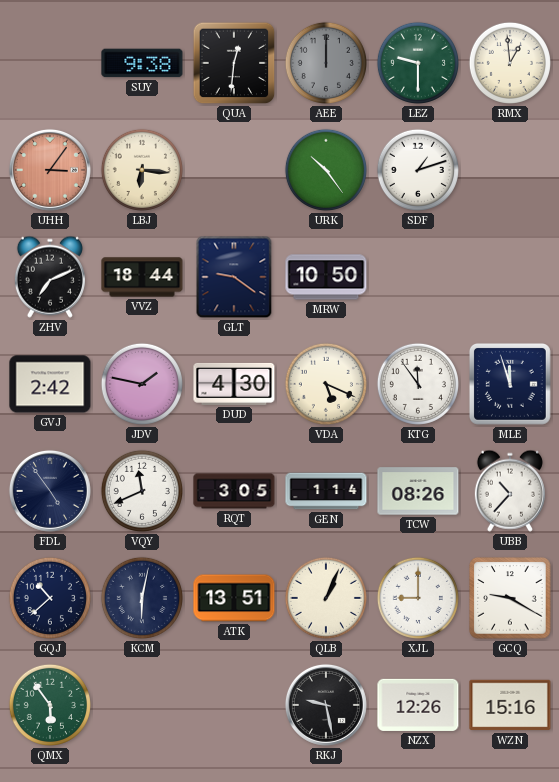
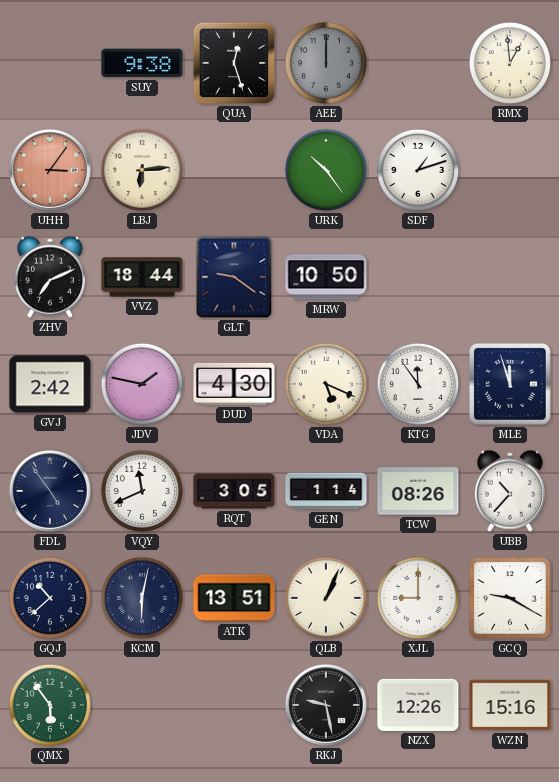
QUA: 12:31 -> 12:27
LEZ: 9:30 -> none
LBJ: 6:16 -> 6:14
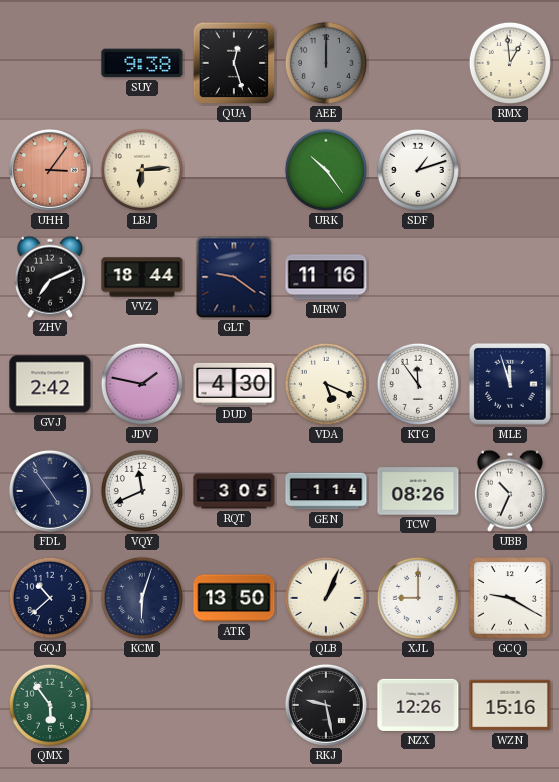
MRW: 10:50 -> 11:16
UBB: 10:37 -> 10:34
KCM: 6:02 -> 6:03
ATK: 13:51 -> 13:50
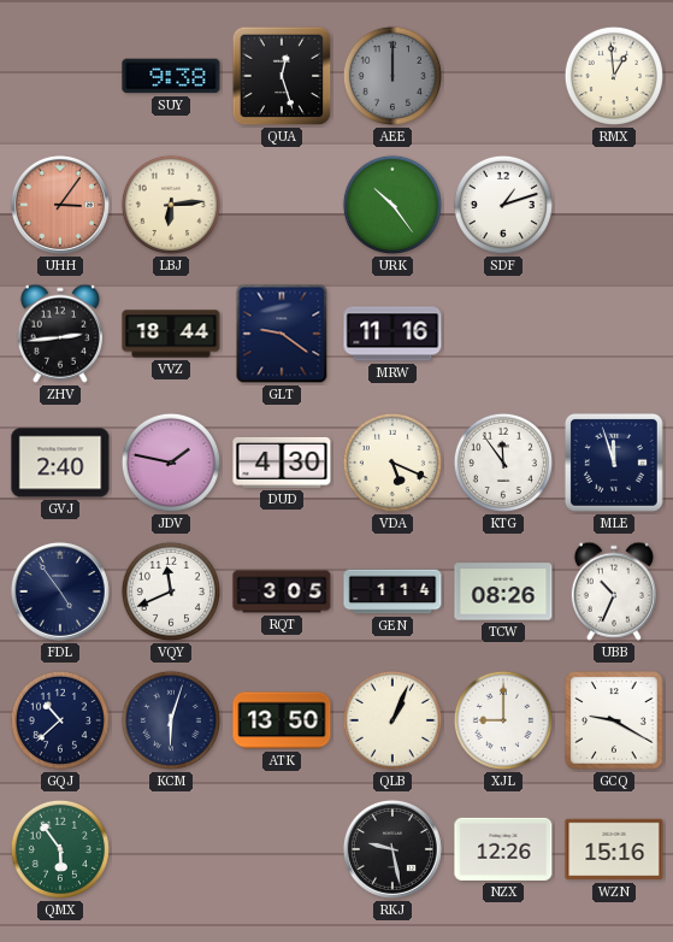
ZHV: 7:11 -> 2:44
GVJ: 2:42 -> 2:40
